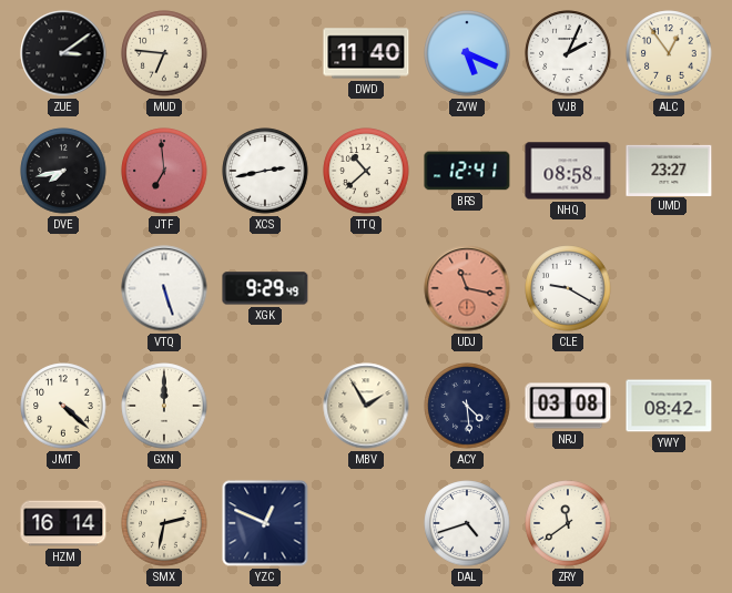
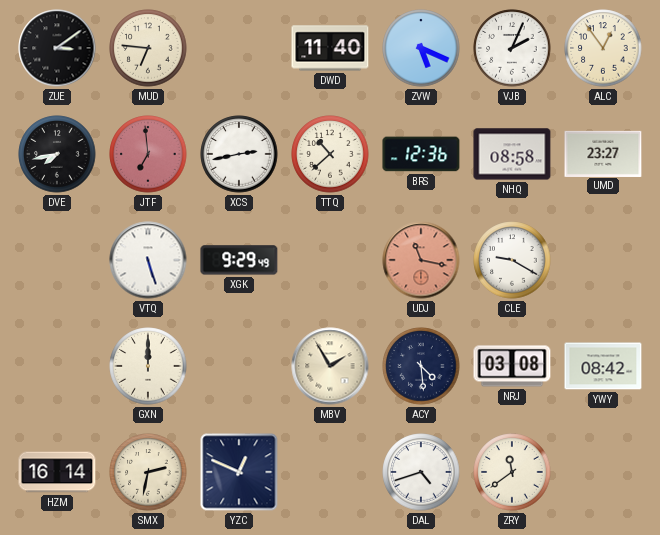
BRS: 12:41 -> 12:36
JMT: 4:22 -> none
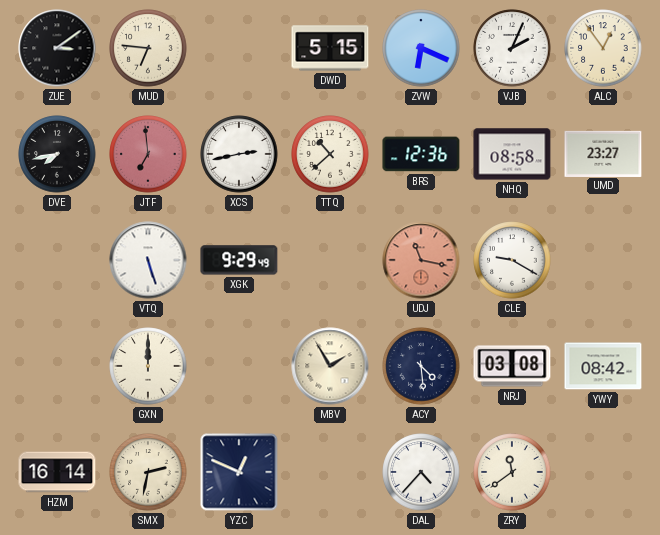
DWD: 11:40 -> 5:15
ZVW: 5:19 -> 6:19
DAL: 4:42 -> 4:37
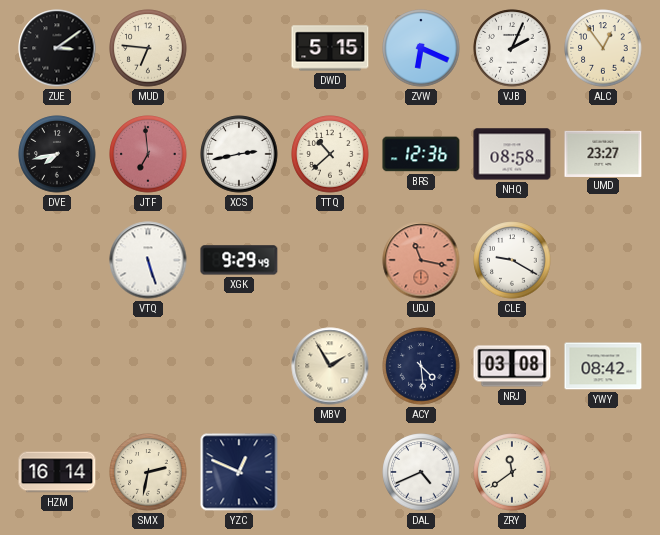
GXN: 12:00 -> none
DAL: 4:37 -> 4:41
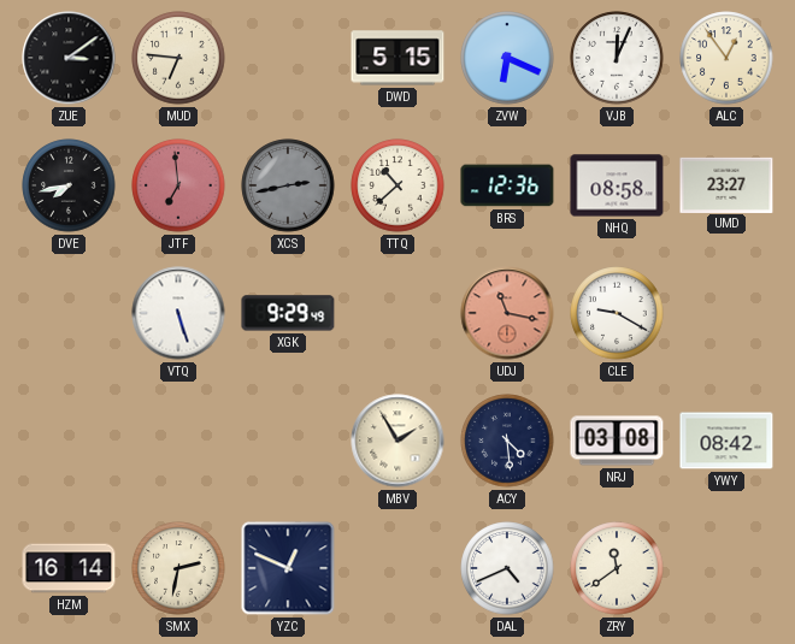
VJB: 2:04 -> 12:04
XCS dial: white -> grey
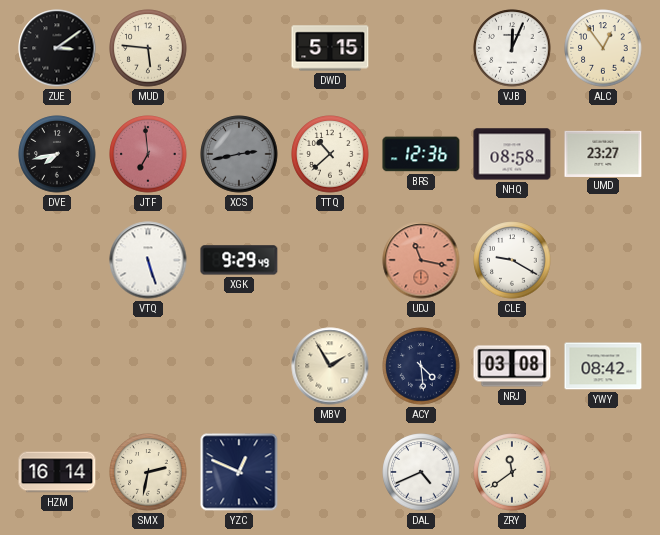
MUD: 6:46 -> 5:46
ZVW: 6:19 -> none
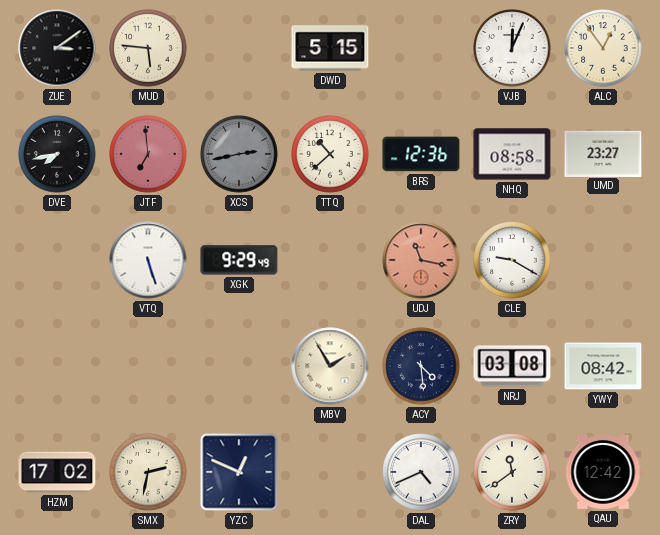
HZM: 16:14 -> 17:02
QAU: none -> 12:42
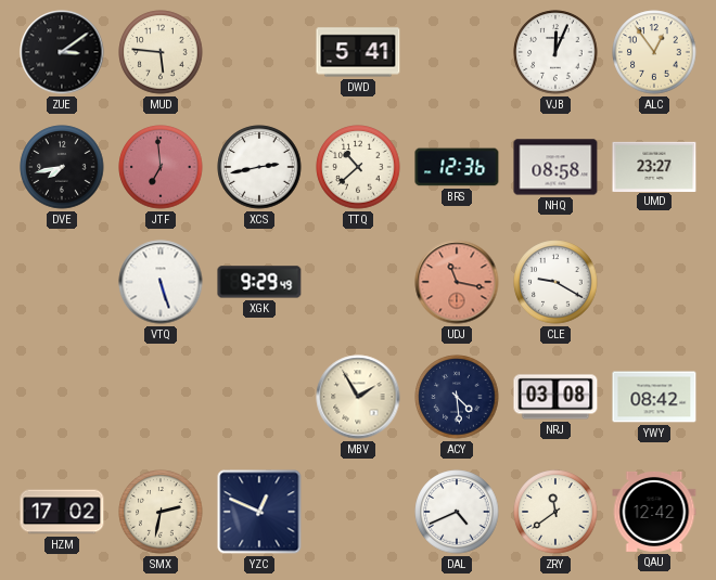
DWD: 5:15 -> 5:41
XCS dial: grey -> white
